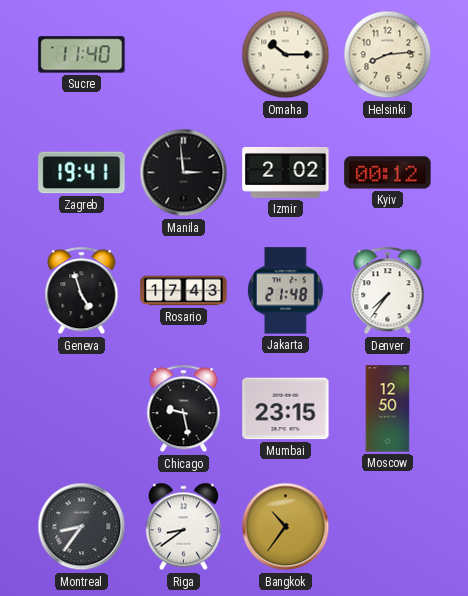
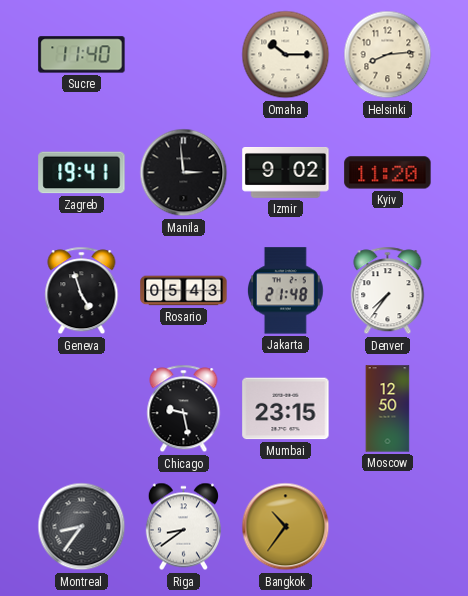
Izmir: 2:02 -> 9:02
Kyiv: 00:12 -> 11:20
Rosario: 17:43 -> 05:43
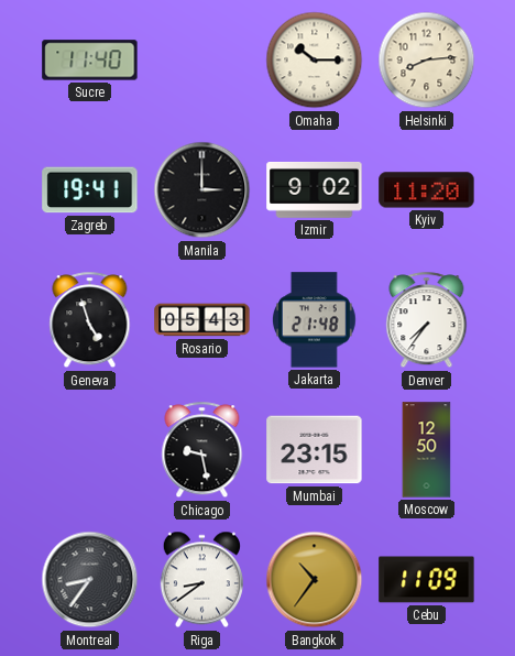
Manila: 2:59 -> 3:00
Cebu: none -> 11:09
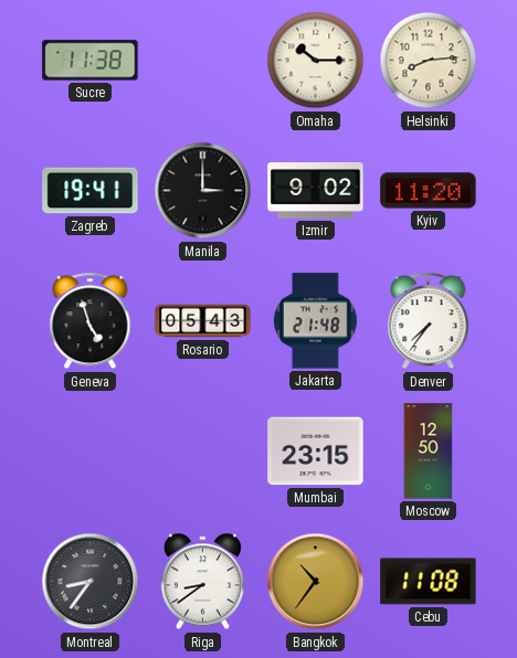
Sucre: 11:40 -> 11:38
Chicago: 9:28 -> none
Cebu: 11:09 -> 11:08
